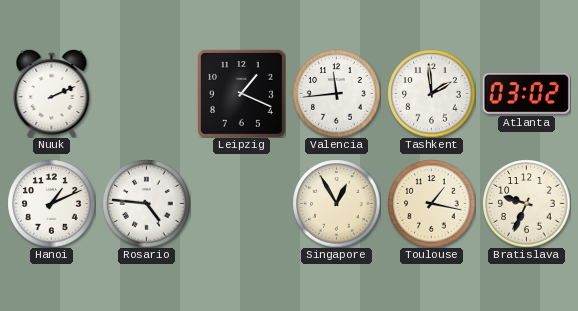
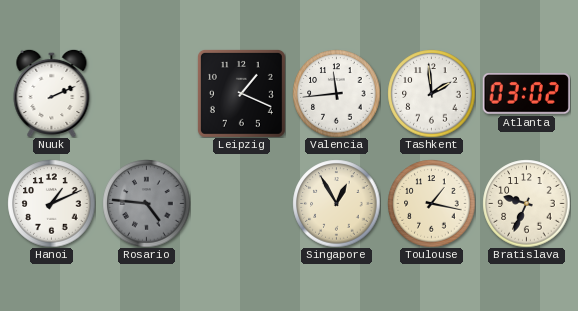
Rosario dial: white -> grey
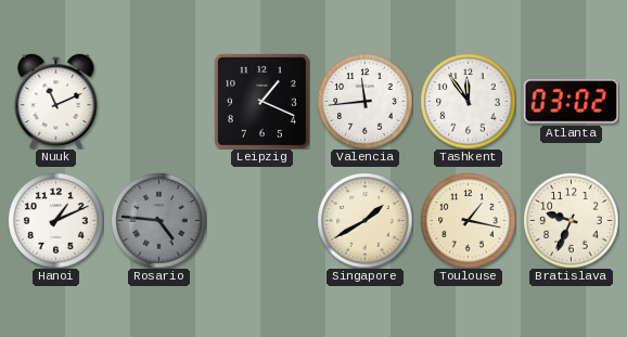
Nuuk: 2:11 -> 11:11
Tashkent: 1:59 -> 11:54
Singapore: 12:55 -> 1:40
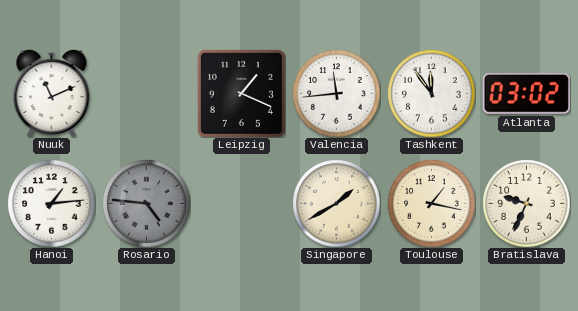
Hanoi: 1:11 -> 1:14
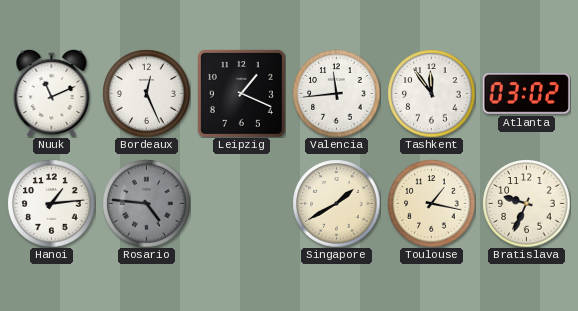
Bordeaux: none -> 12:26
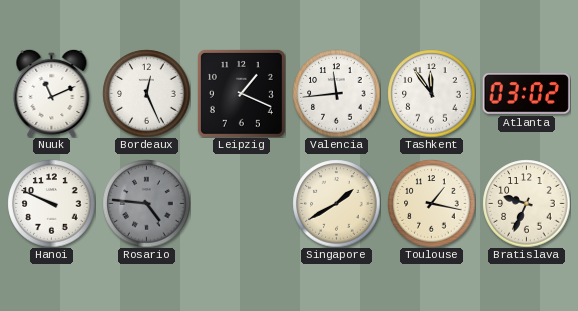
Hanoi: 1:14 -> 9:49
